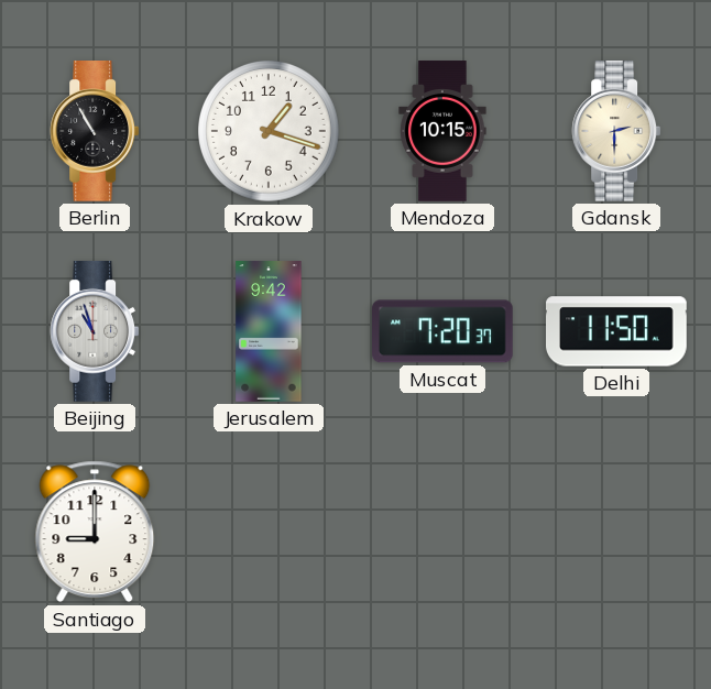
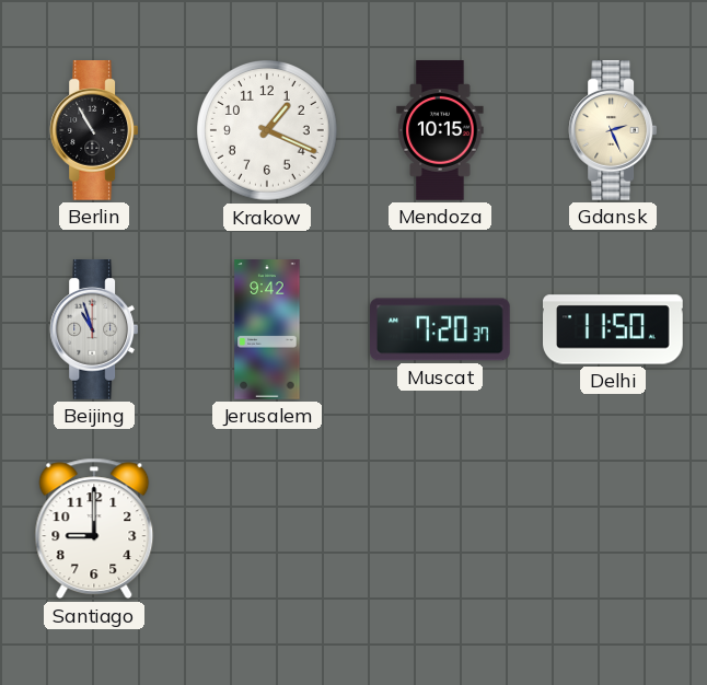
Krakow: 1:18 -> 1:19
Gdansk: 2:30 -> 2:26
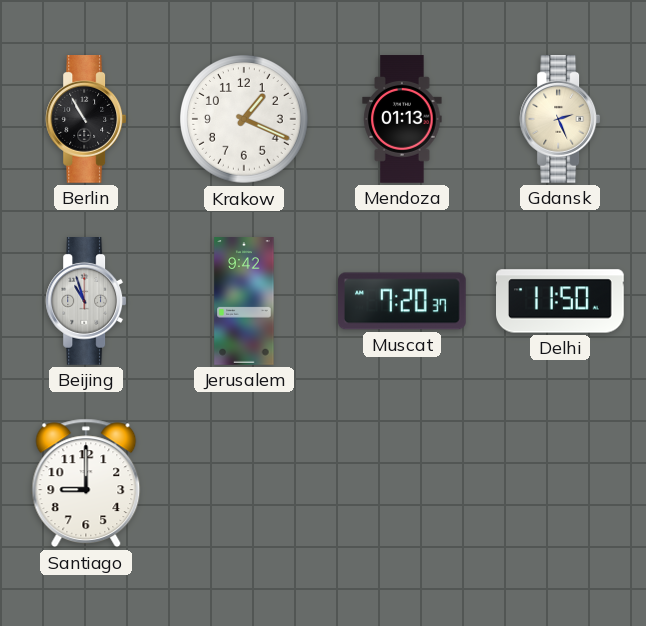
Mendoza: 10:15 -> 01:13
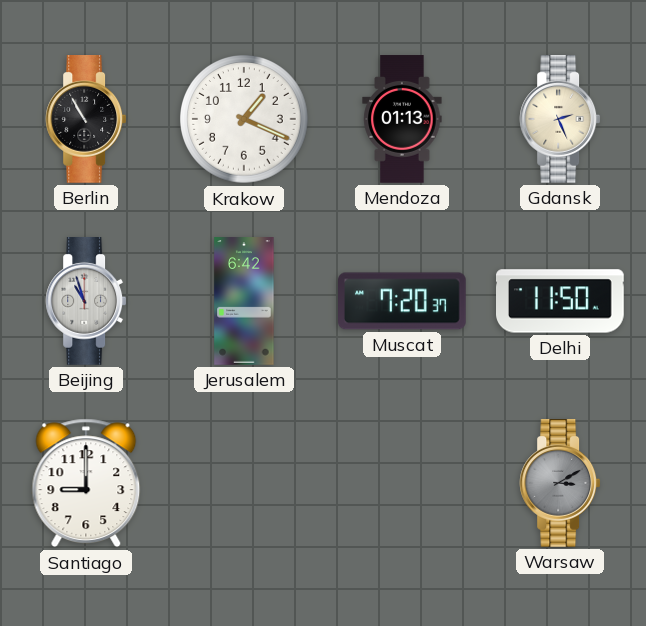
Jerusalem: 9:42 -> 6:42
Warsaw: none -> 3:10
